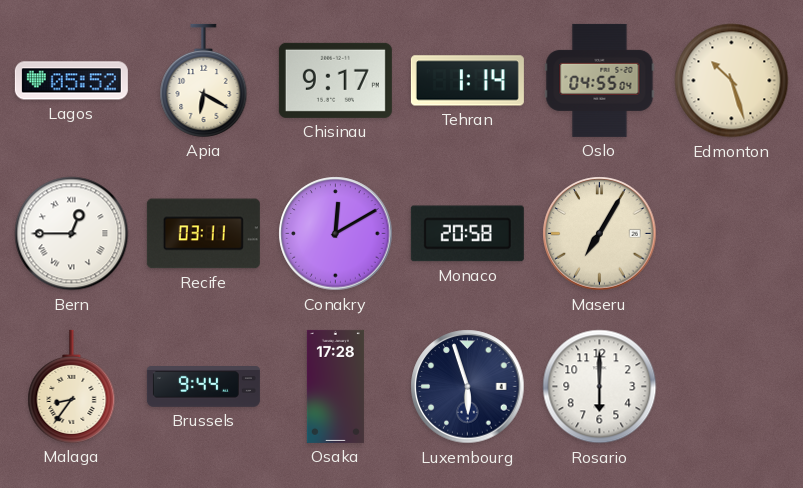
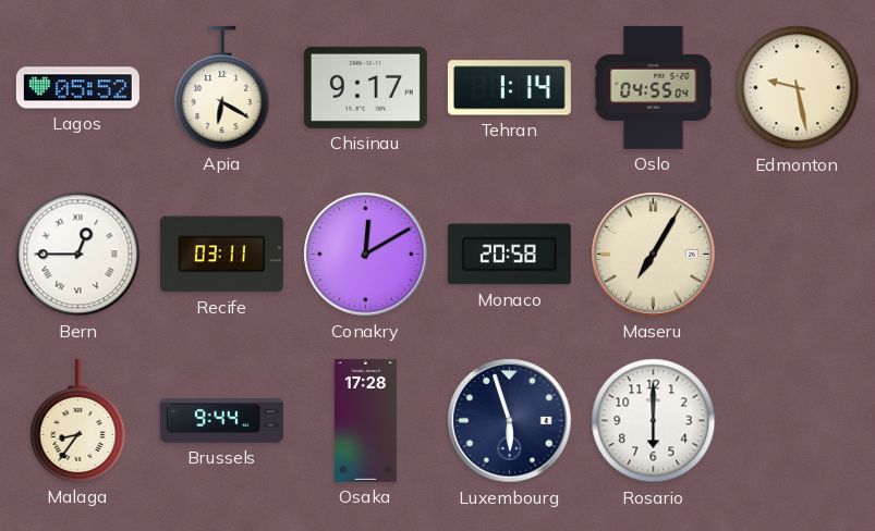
Edmonton: 10:27 -> 9:28
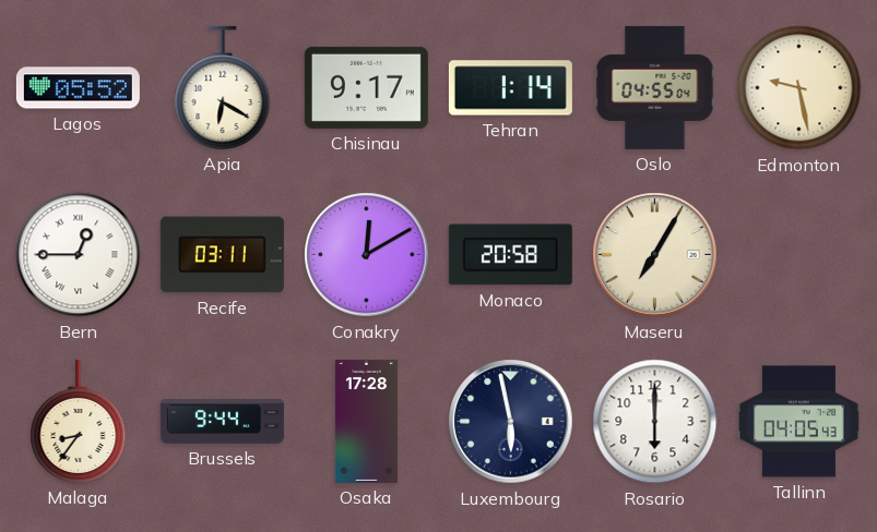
Luxembourg: 5:57 -> 5:58
Tallinn: none -> 04:05
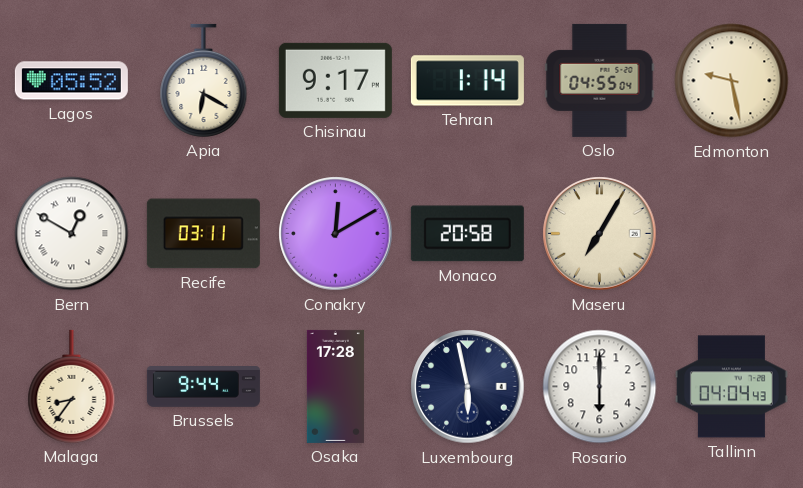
Bern: 12:45 -> 12:50
Tallinn: 04:05 -> 04:04
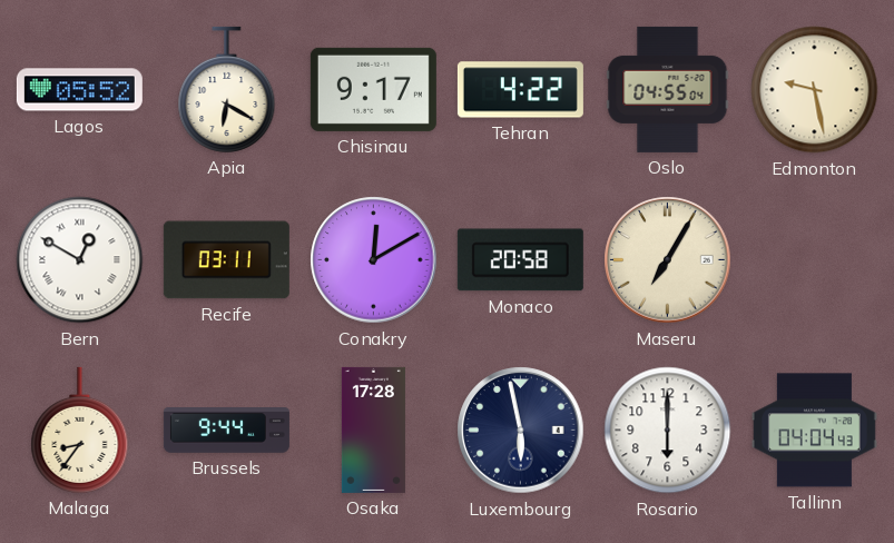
Tehran: 1:14 -> 4:22
